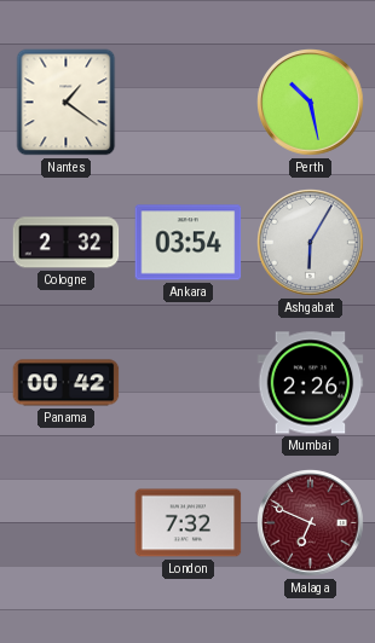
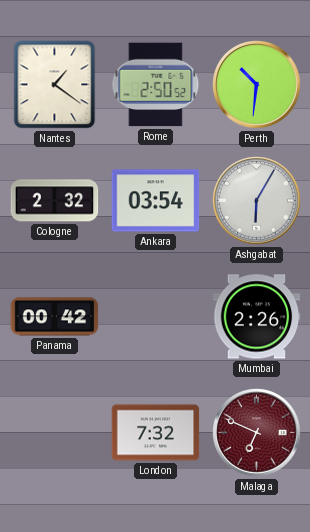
Rome: none -> 2:50
Perth: 10:28 -> 10:31
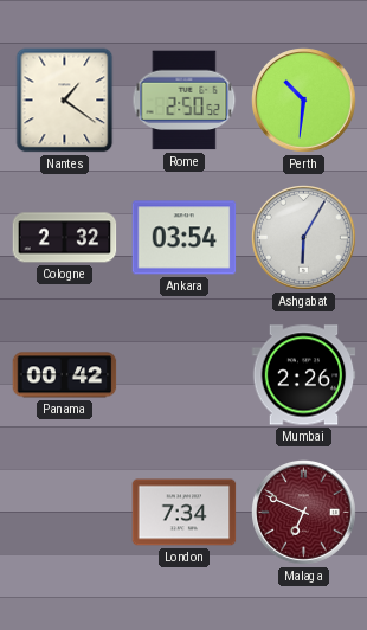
London: 7:32 -> 7:34
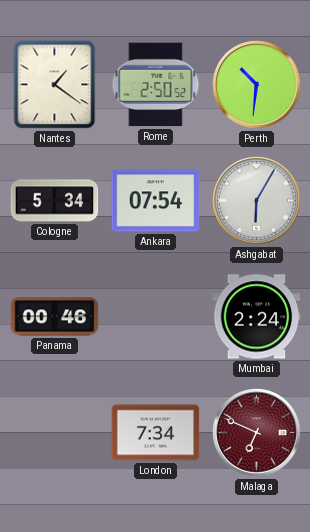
Cologne: 2:32 -> 5:34
Ankara: 03:54 -> 07:54
Panama: 00:42 -> 00:46
Mumbai: 2:26 -> 2:24
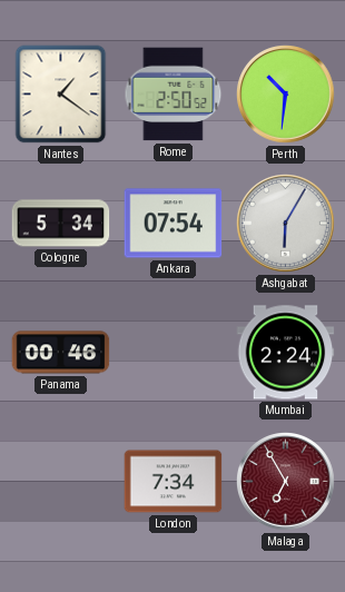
Malaga: 6:49 -> 6:55
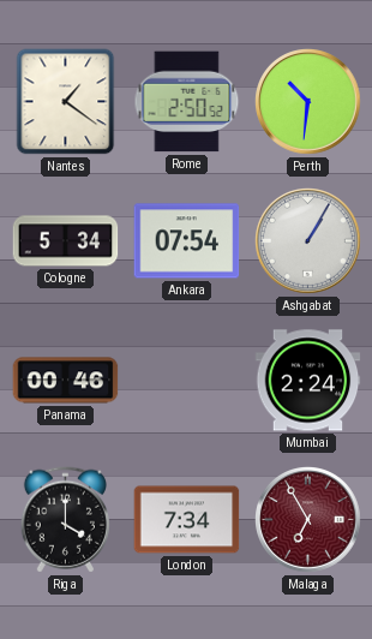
Ashgabat: 6:05 -> 1:05
Riga: none -> 4:00
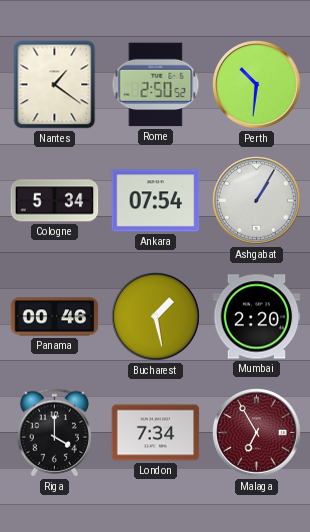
Bucharest: none -> 1:28
Mumbai: 2:24 -> 2:20
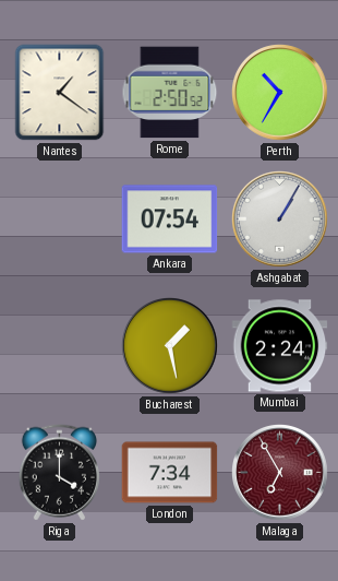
Perth: 10:31 -> 10:35
Cologne: 5:34 -> none
Panama: 00:46 -> none
Mumbai: 2:20 -> 2:24
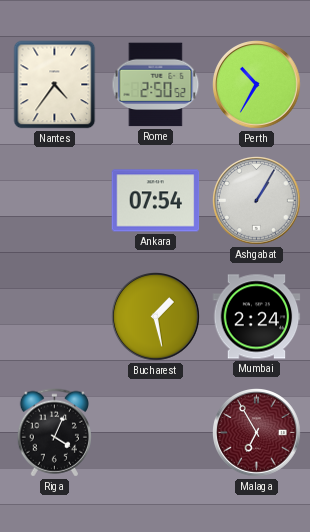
Nantes: 1:21 -> 4:36
Riga: 4:00 -> 4:04
London: 7:34 -> none
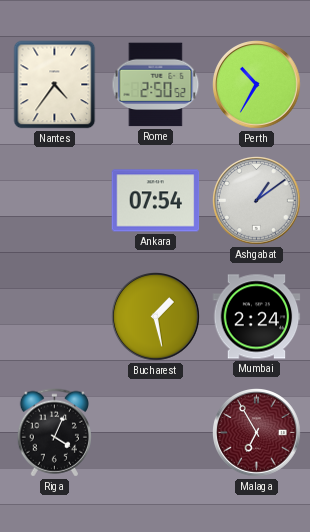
Ashgabat: 1:05 -> 1:09
